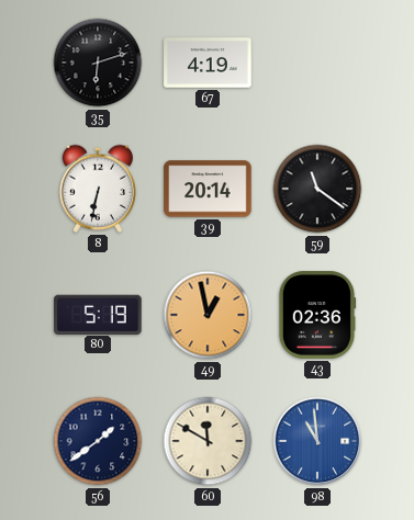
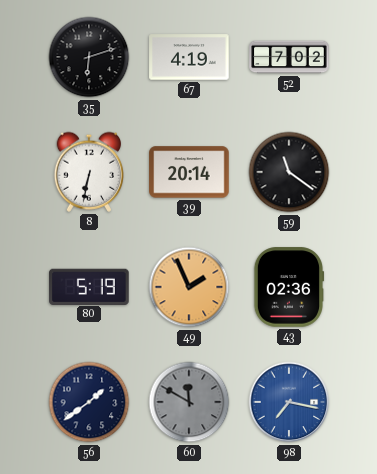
52: none -> 7:02
49: 12:58 -> 1:56
60 dial: cream -> grey
98: 10:59 -> 7:17
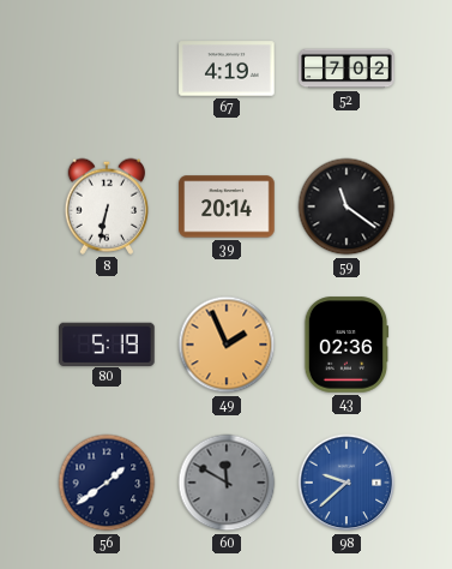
35: 6:12 -> none
98: 7:17 -> 9:38
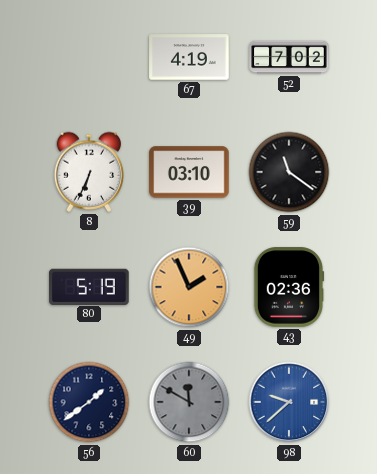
8: 6:32 -> 6:34
39: 20:14 -> 03:10
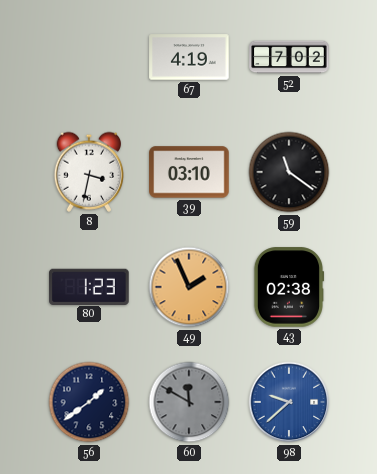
8: 6:34 -> 3:32
80: 5:19 -> 1:23
43: 02:36 -> 02:38
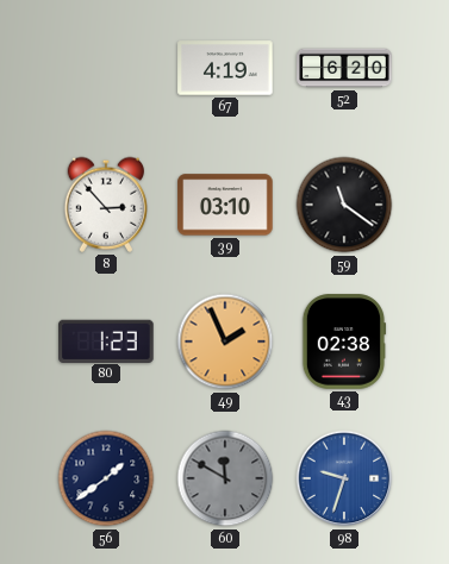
52: 7:02 -> 6:20
8: 3:32 -> 2:53
98: 9:38 -> 9:33
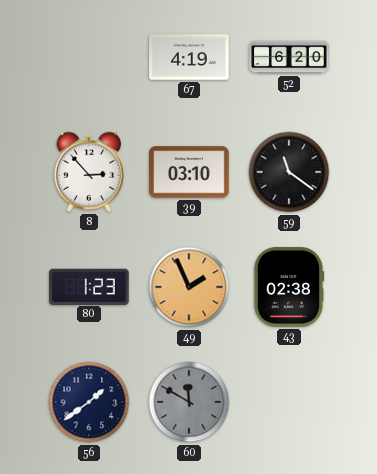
98: 9:33 -> none
